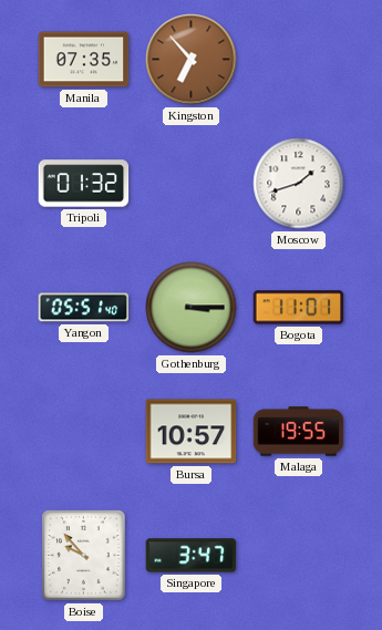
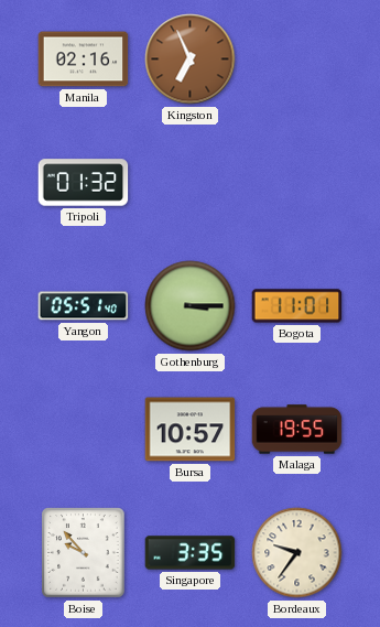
Manila: 07:35 -> 02:16
Kingston: 6:53 -> 6:56
Moscow: 1:42 -> none
Singapore: 3:47 -> 3:35
Bordeaux: none -> 9:36
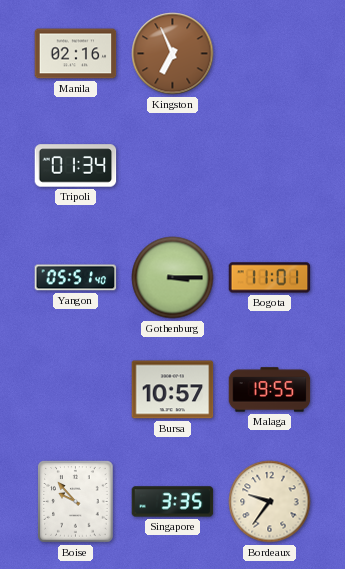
Tripoli: 01:32 -> 01:34
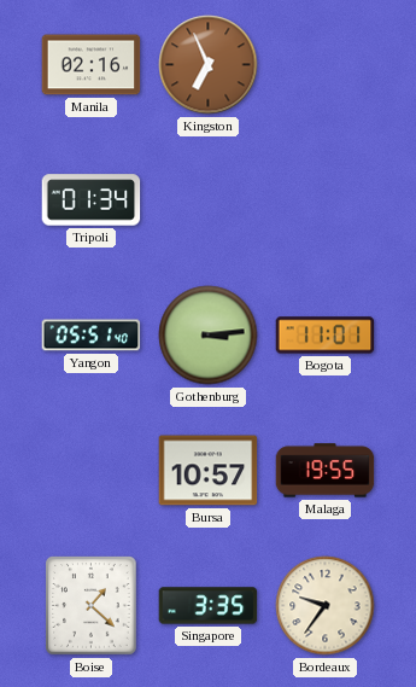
Gothenburg: 3:15 -> 3:14
Boise: 9:53 -> 1:22
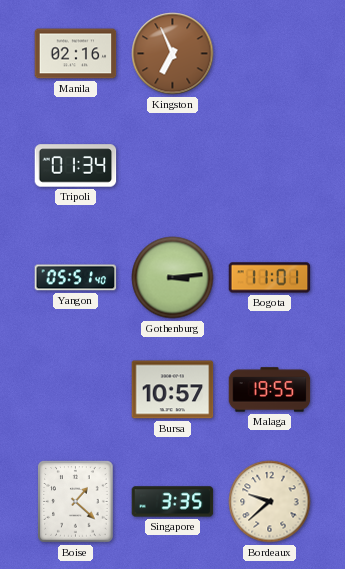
Bordeaux: 9:36 -> 9:38
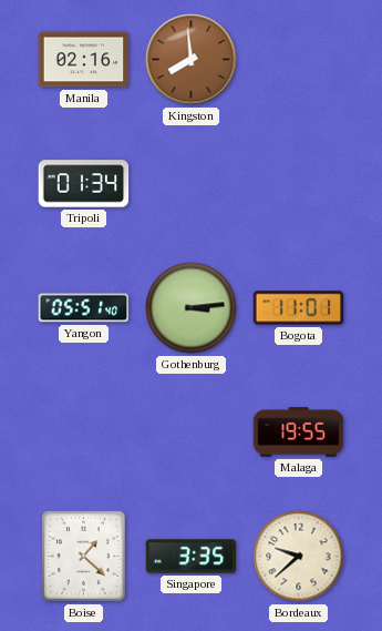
Kingston: 6:56 -> 7:59
Bursa: 10:57 -> none
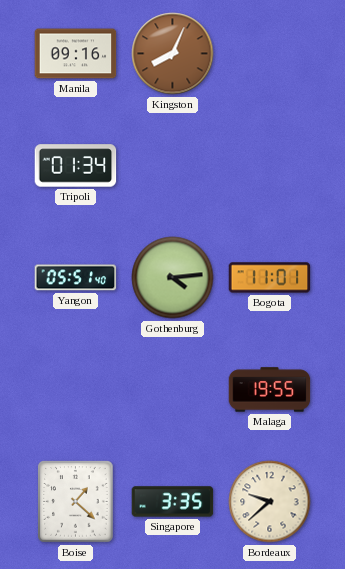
Manila: 02:16 -> 09:16
Kingston: 7:59 -> 8:04
Gothenburg: 3:14 -> 4:14
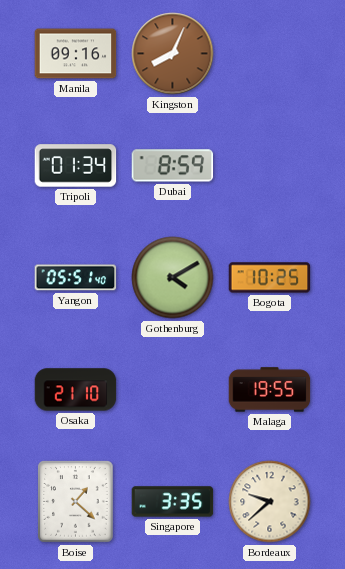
Dubai: none -> 8:59
Gothenburg: 4:14 -> 4:10
Bogota: 11:01 -> 10:25
Osaka: none -> 21:10
